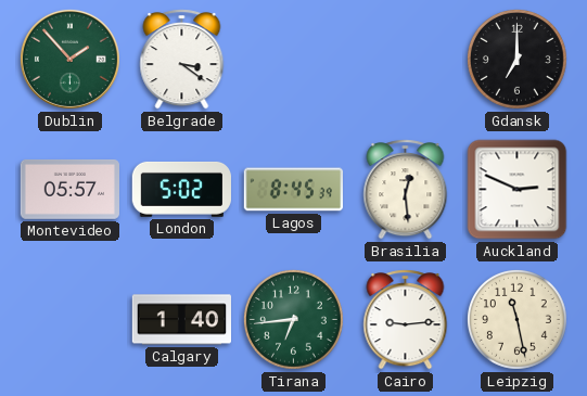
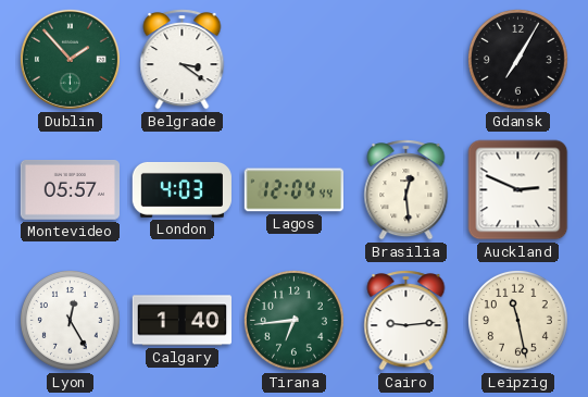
Gdansk: 7:00 -> 7:05
London: 5:02 -> 4:03
Lagos: 8:45 -> 12:04
Lyon: none -> 12:25
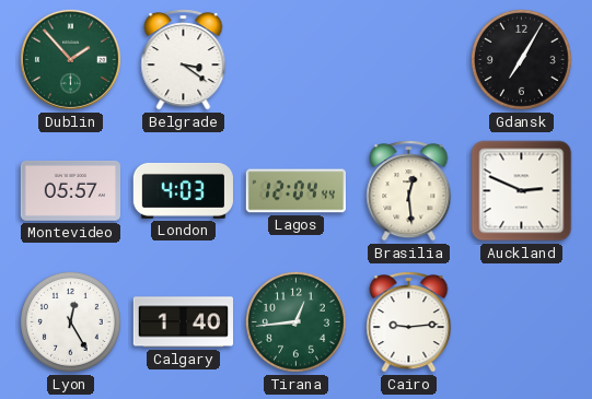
Tirana: 6:44 -> 12:44
Leipzig: 11:28 -> none
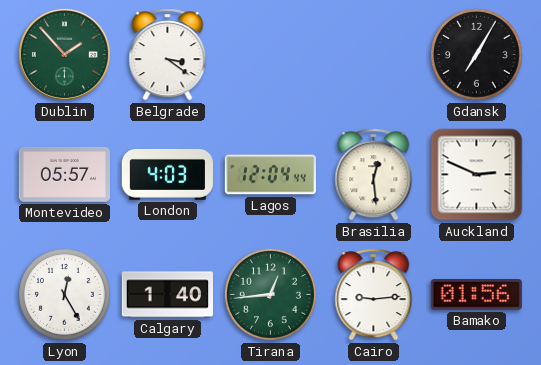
Bamako: none -> 01:56
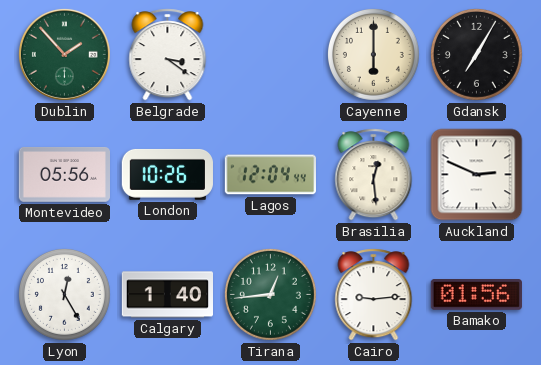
Cayenne: none -> 6:00
Montevideo: 05:57 -> 05:56
London: 4:03 -> 10:26
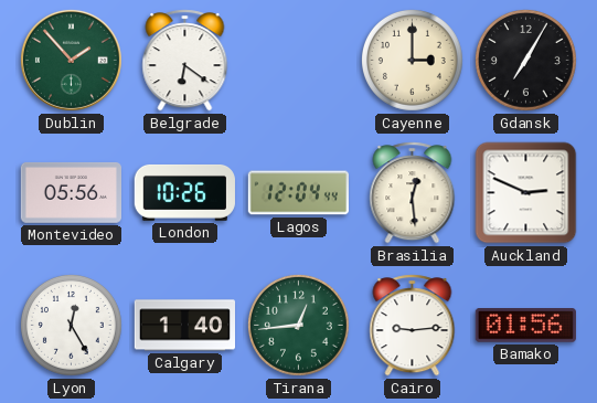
Belgrade: 3:21 -> 6:21
Cayenne: 6:00 -> 3:00
